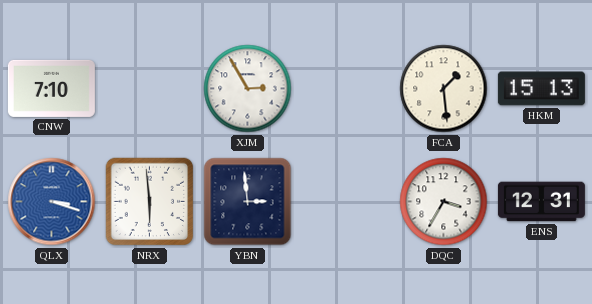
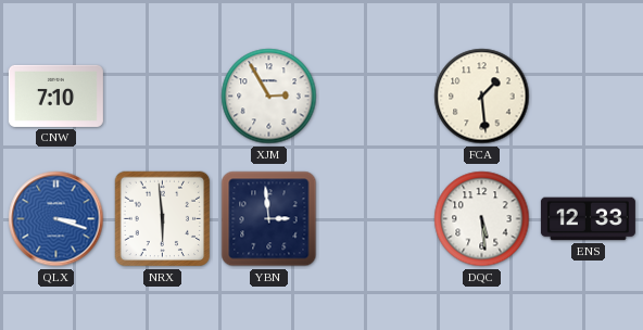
HKM: 15:13 -> none
DQC: 3:35 -> 5:29
ENS: 12:31 -> 12:33
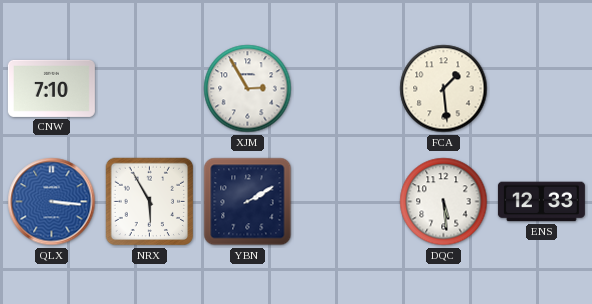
QLX: 3:18 -> 3:16
NRX: 5:59 -> 5:55
YBN: 2:59 -> 2:10
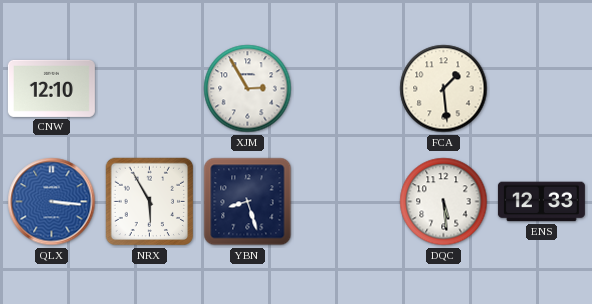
CNW: 7:10 -> 12:10
YBN: 2:10 -> 8:27
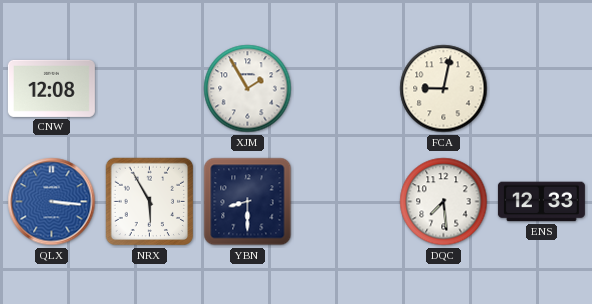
CNW: 12:10 -> 12:08
XJM: 2:55 -> 1:55
FCA: 1:29 -> 9:02
YBN: 8:27 -> 8:30
DQC: 5:29 -> 7:29
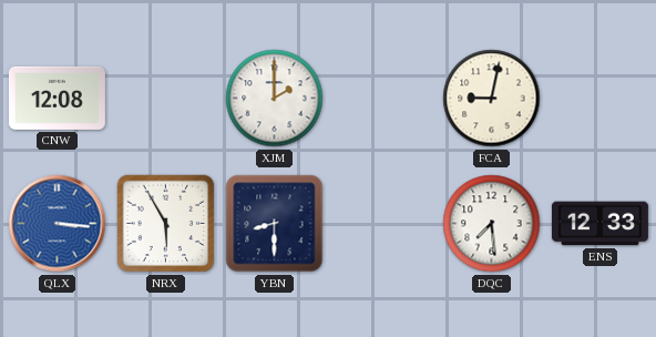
XJM: 1:55 -> 2:00
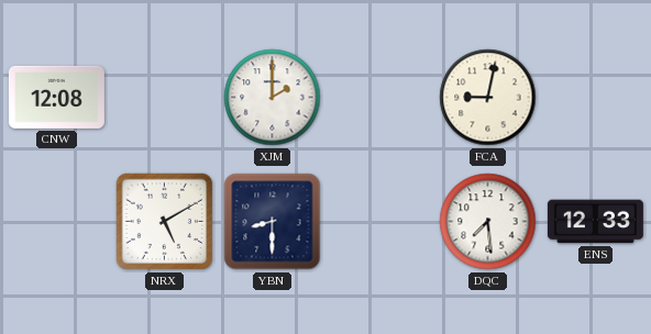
QLX: 3:16 -> none
NRX: 5:55 -> 5:10
